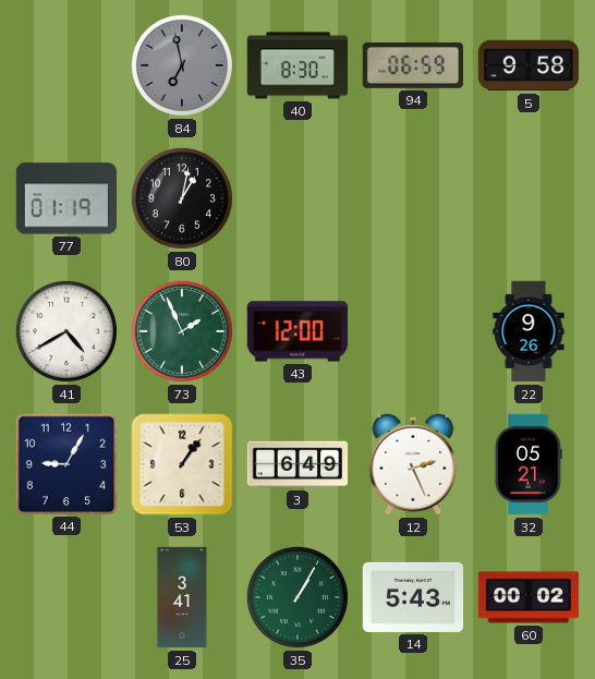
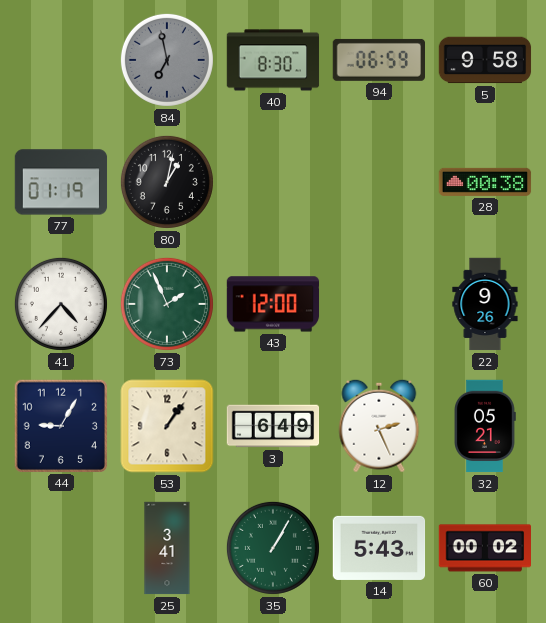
28: none -> 00:38
41: 4:40 -> 4:37
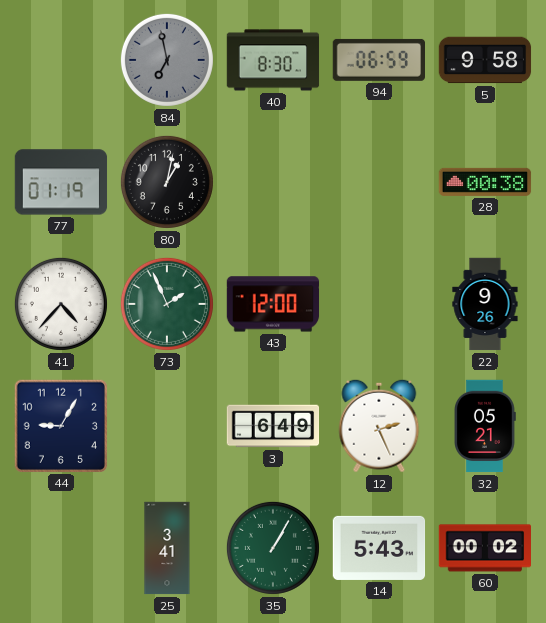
53: 1:06 -> none
